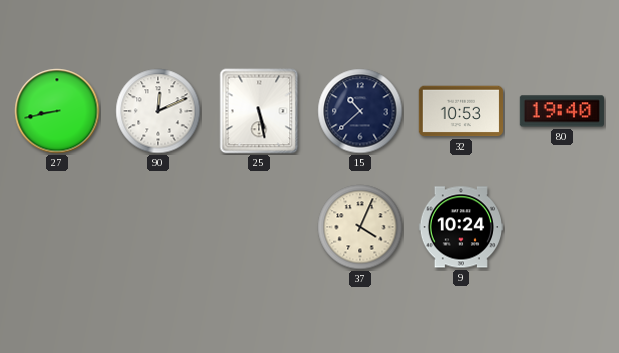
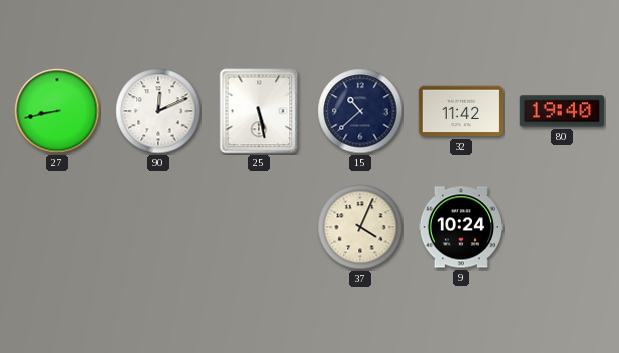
32: 10:53 -> 11:42
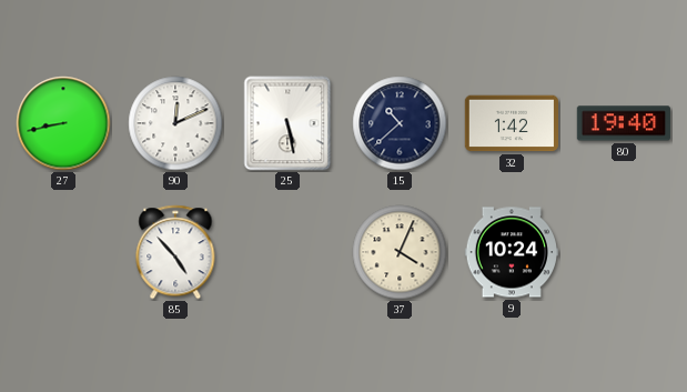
32: 11:42 -> 1:42
85: none -> 4:53
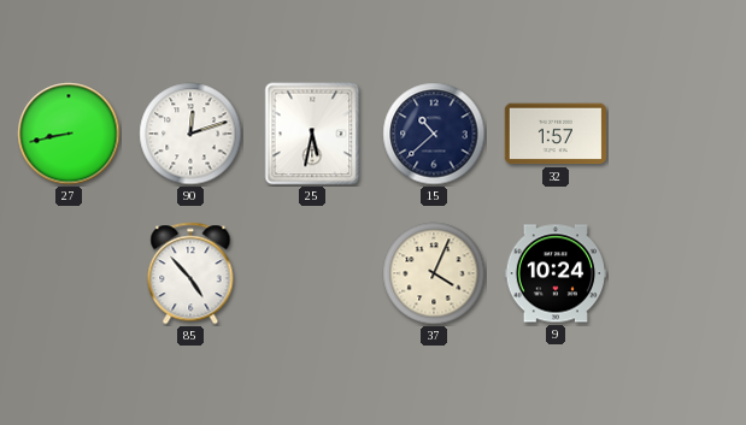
90: 12:11 -> 12:12
25: 5:28 -> 5:32
32: 1:42 -> 1:57
80: 19:40 -> none
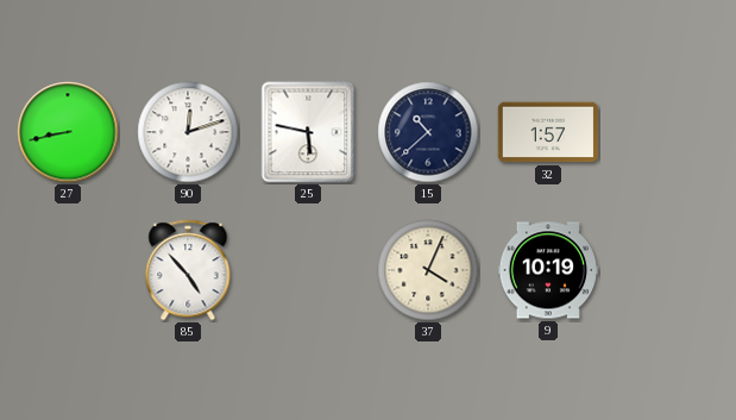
25: 5:32 -> 5:47
9: 10:24 -> 10:19
